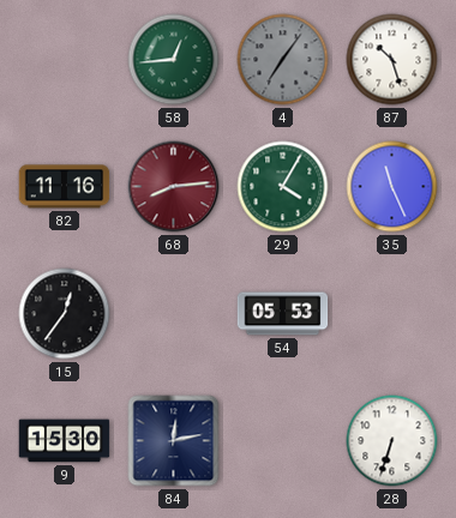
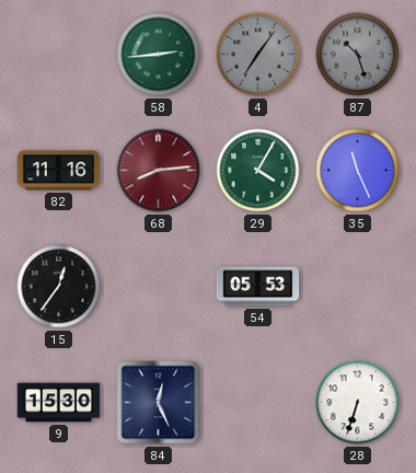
58: 12:44 -> 2:44
87 dial: white -> grey
84: 12:13 -> 12:26
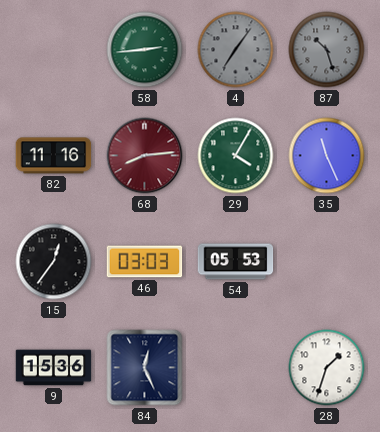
46: none -> 03:03
9: 15:30 -> 15:36
28: 6:33 -> 1:33
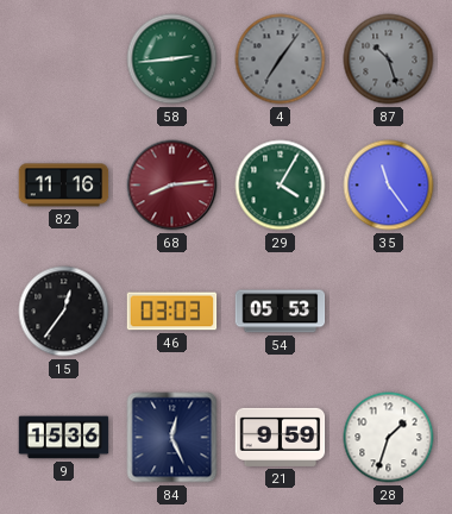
35: 11:26 -> 11:24
21: none -> 9:59
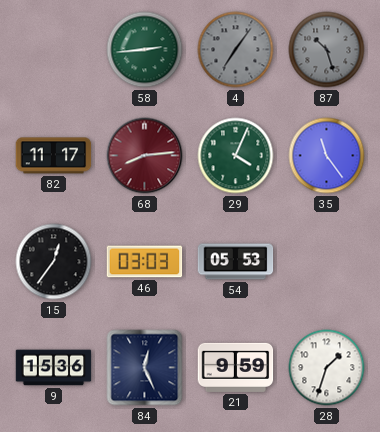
82: 11:16 -> 11:17
29: 4:05 -> 4:04
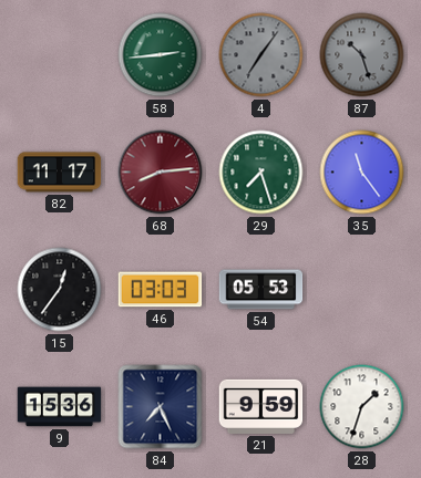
29: 4:04 -> 7:27
84: 12:26 -> 7:26
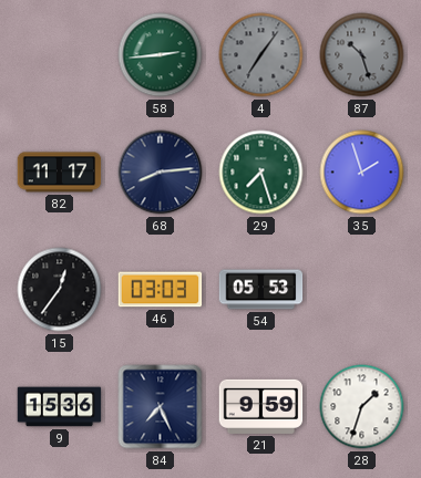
68 dial: burgundy -> navy
35: 11:24 -> 1:57
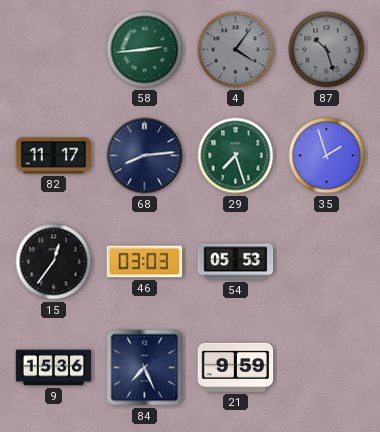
4: 7:06 -> 4:06
28: 1:33 -> none
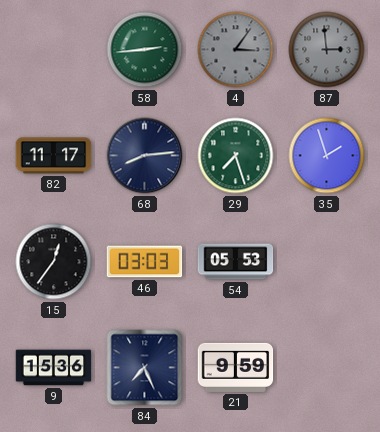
4: 4:06 -> 3:06
87: 10:27 -> 2:59
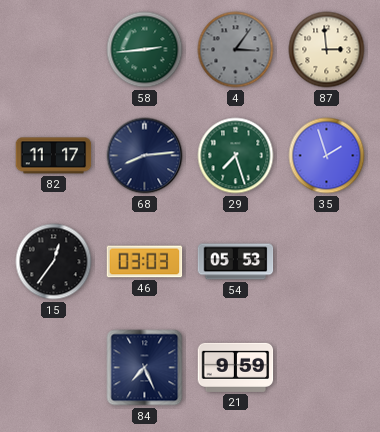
87 dial: grey -> cream
9: 15:36 -> none
